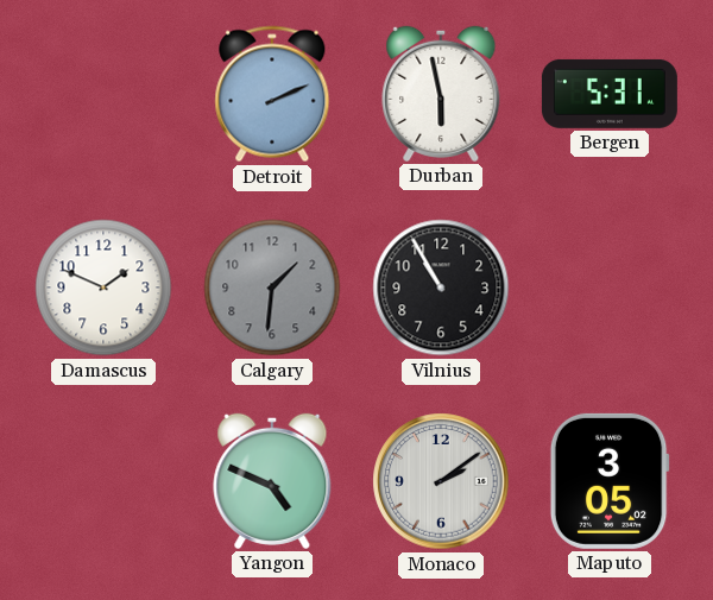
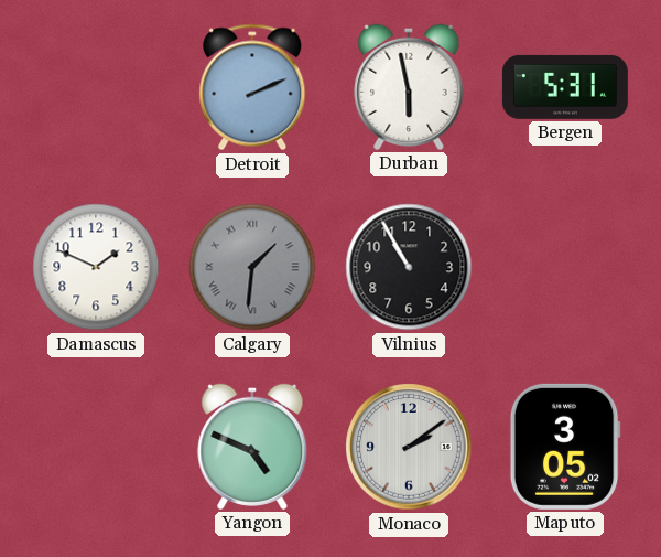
Calgary numerals: Arabic -> Roman
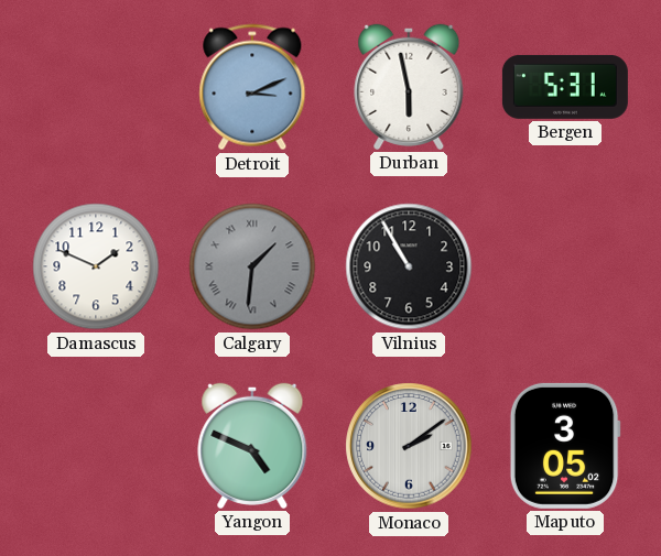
Detroit: 2:11 -> 3:11
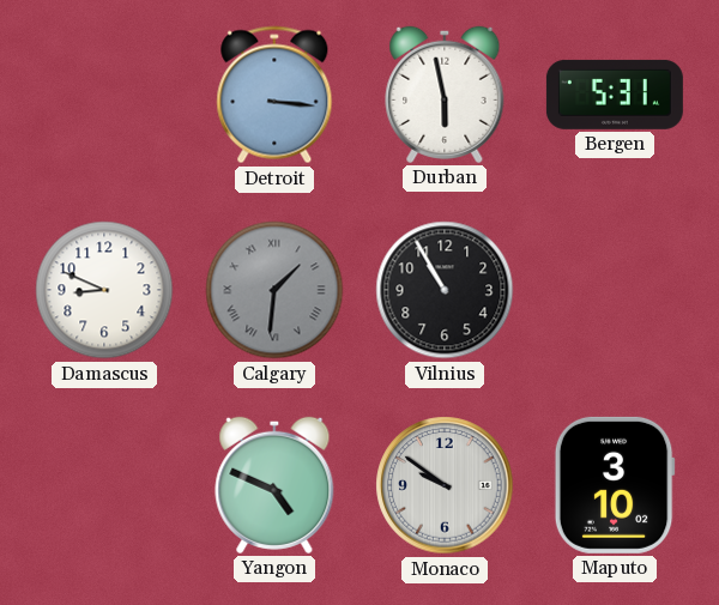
Detroit: 3:11 -> 3:16
Damascus: 1:49 -> 8:49
Monaco: 2:09 -> 9:51
Maputo: 3:05 -> 3:10
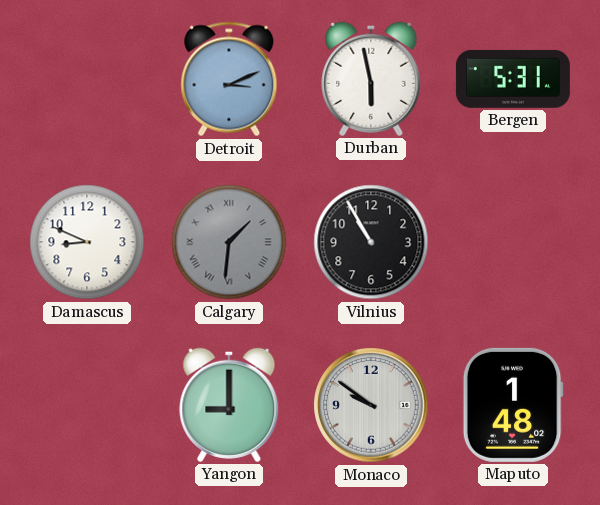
Detroit: 3:16 -> 3:11
Yangon: 4:49 -> 9:00
Maputo: 3:10 -> 1:48
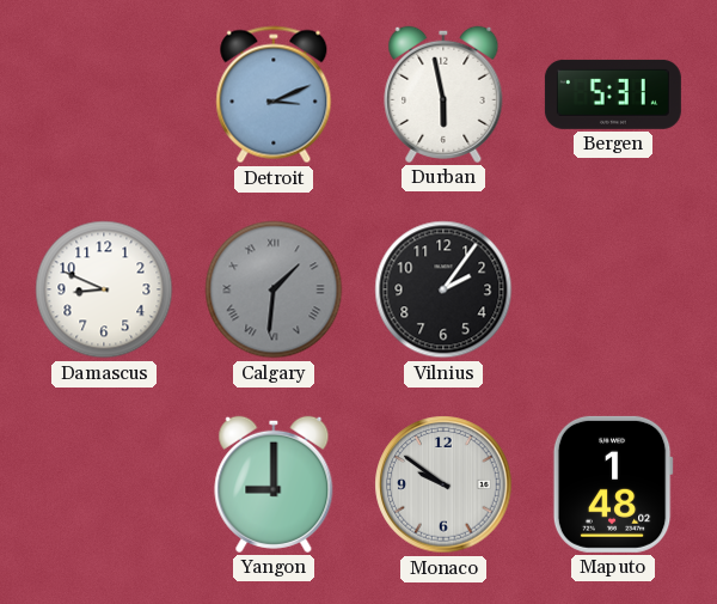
Vilnius: 10:55 -> 2:06
